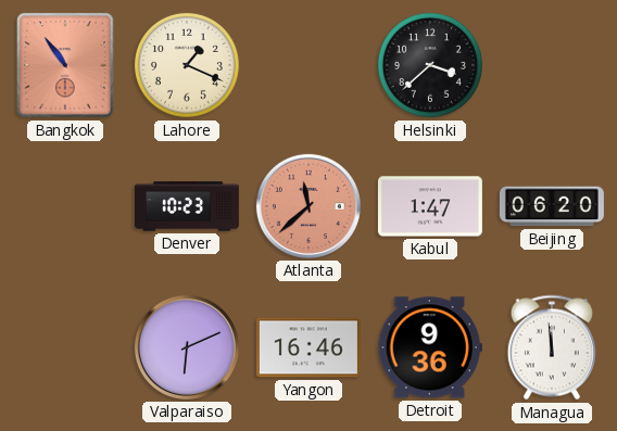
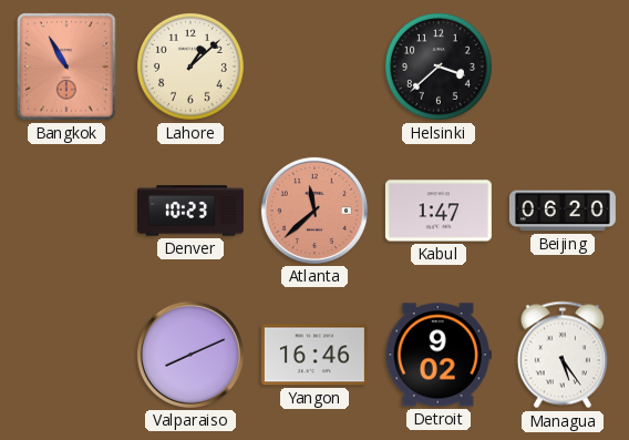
Bangkok: 10:54 -> 10:55
Lahore: 1:19 -> 1:08
Valparaiso: 6:11 -> 8:11
Detroit: 9:36 -> 9:02
Managua: 11:59 -> 5:24
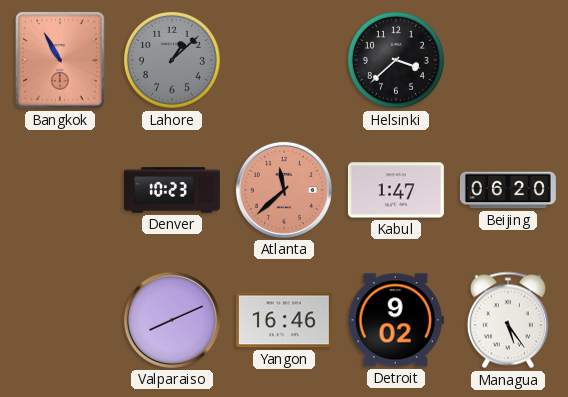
Lahore dial: cream -> grey
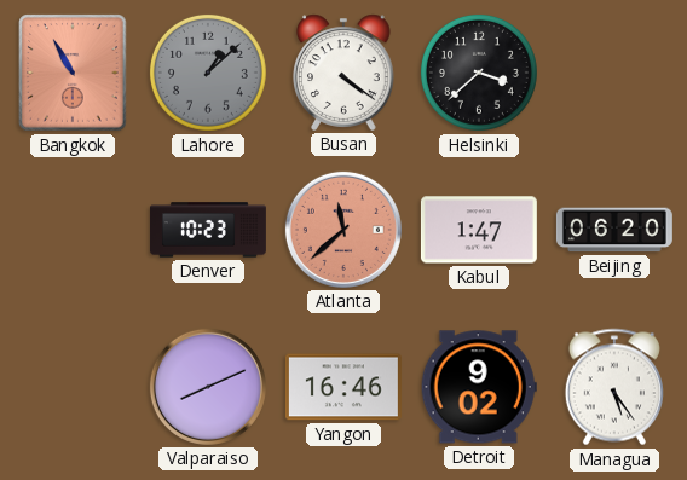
Busan: none -> 4:21
